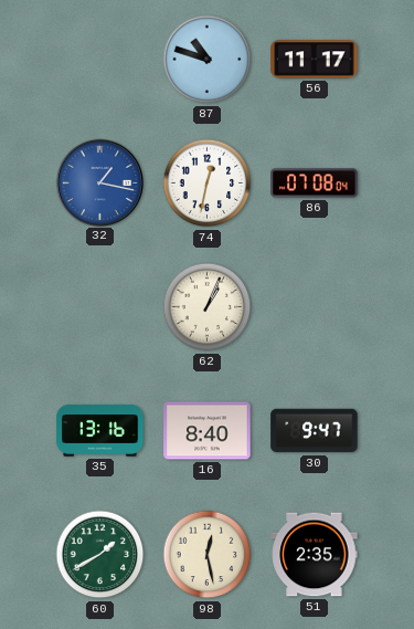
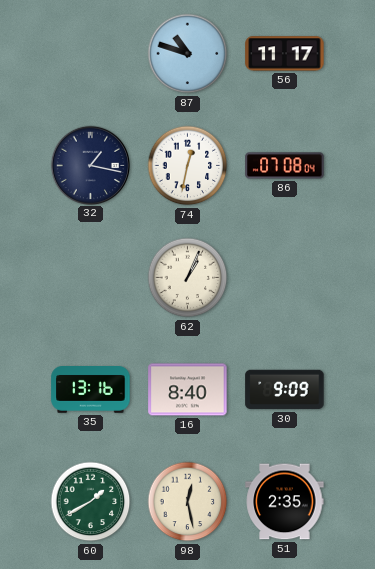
32 dial: blue -> navy
30: 9:47 -> 9:09
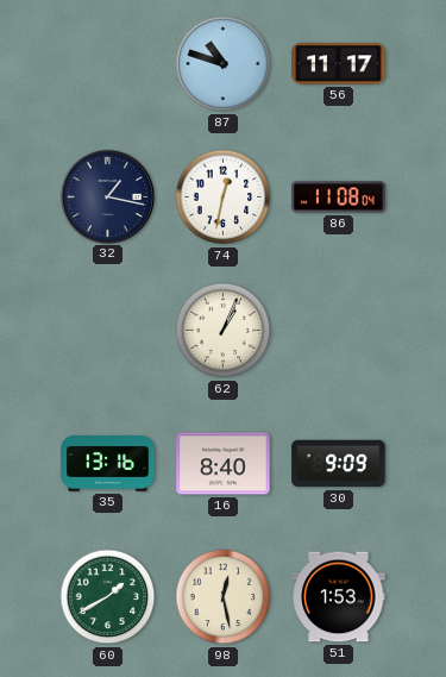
86: 07:08 -> 11:08
51: 2:35 -> 1:53
